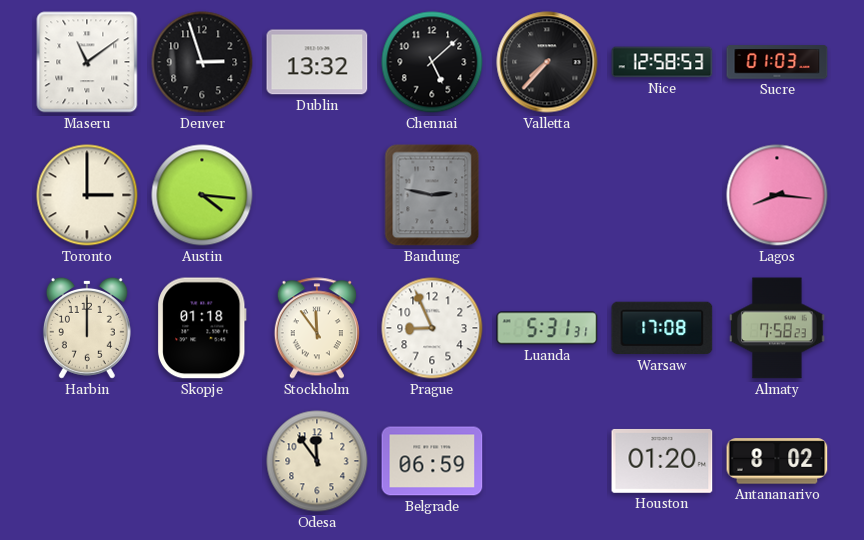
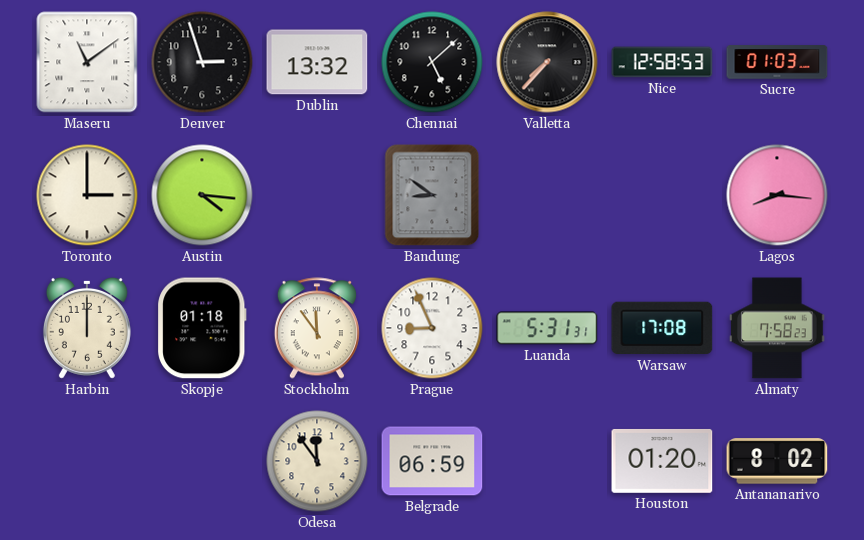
Bandung: 2:47 -> 8:51
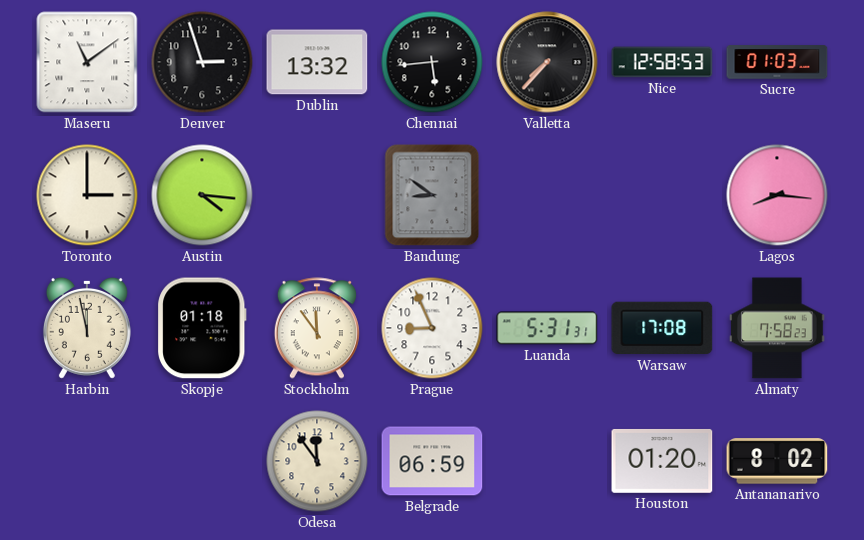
Chennai: 5:08 -> 5:44
Harbin: 12:00 -> 11:58
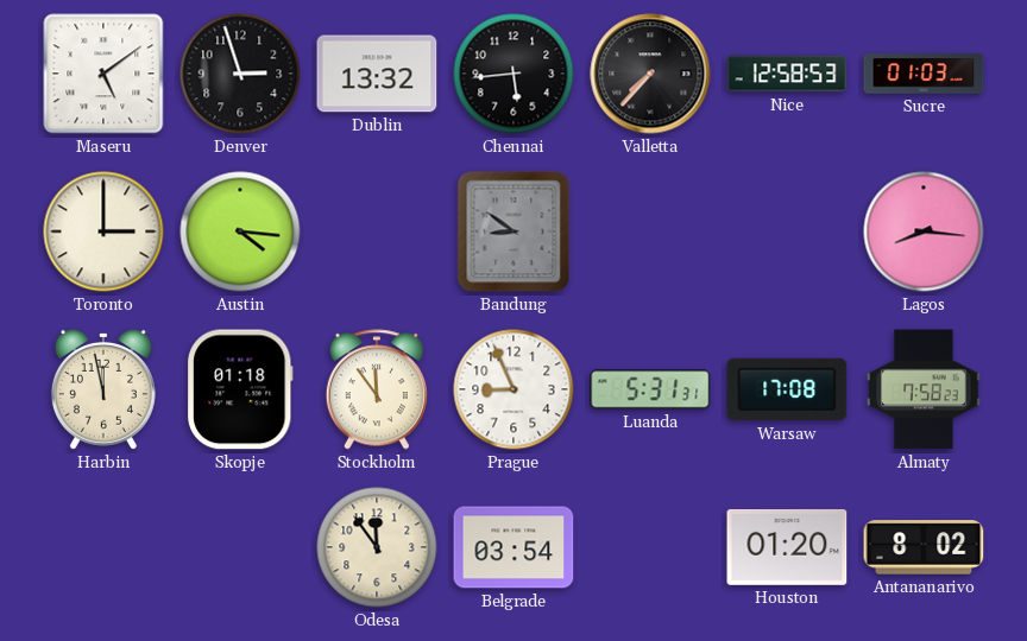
Maseru: 11:09 -> 5:09
Belgrade: 06:59 -> 03:54
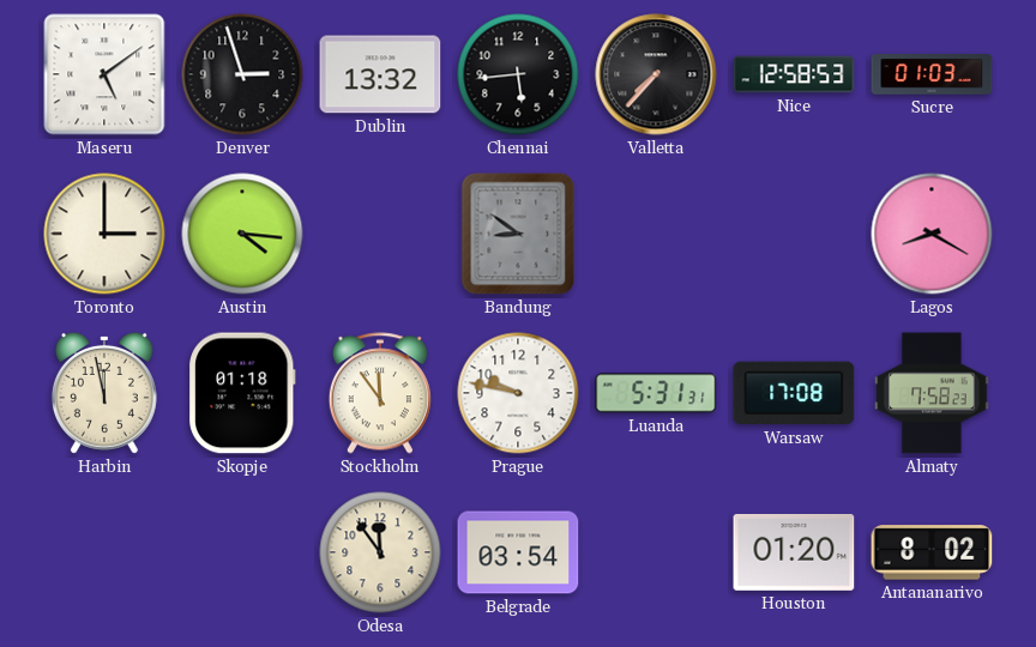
Lagos: 8:16 -> 8:20
Prague: 8:56 -> 9:47
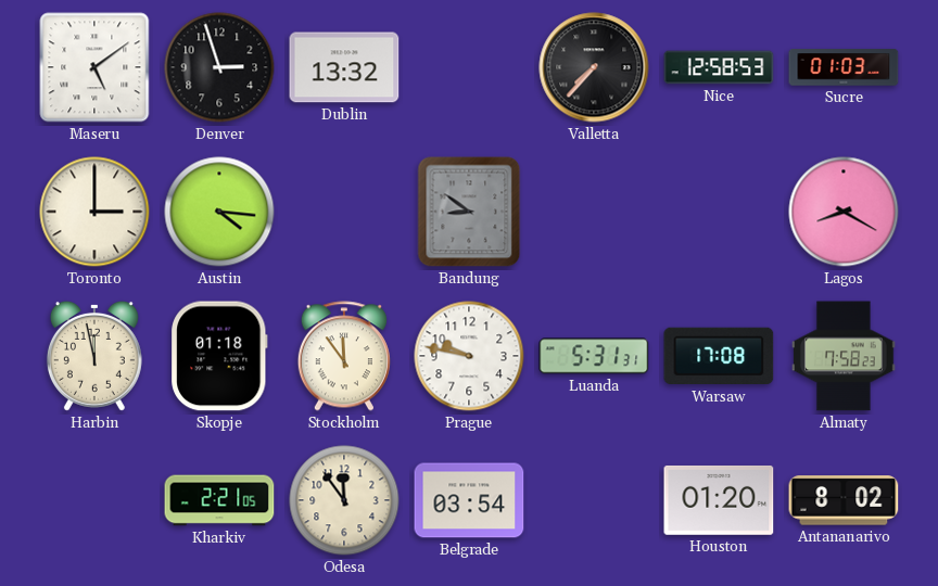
Chennai: 5:44 -> none
Kharkiv: none -> 2:21
